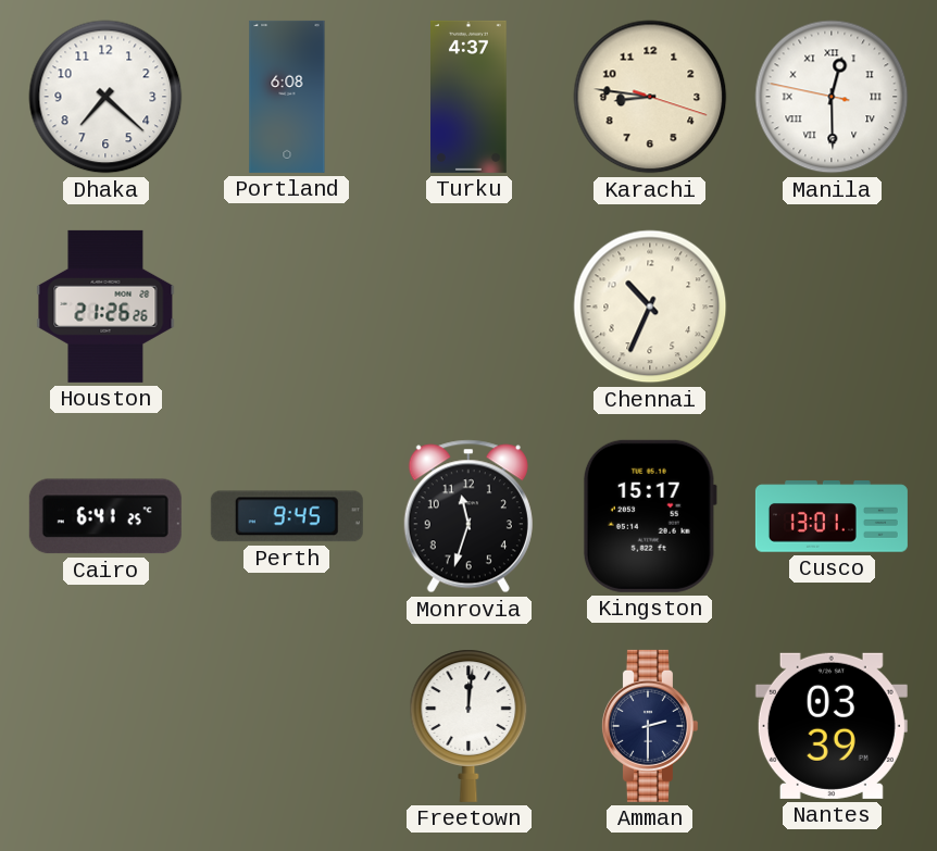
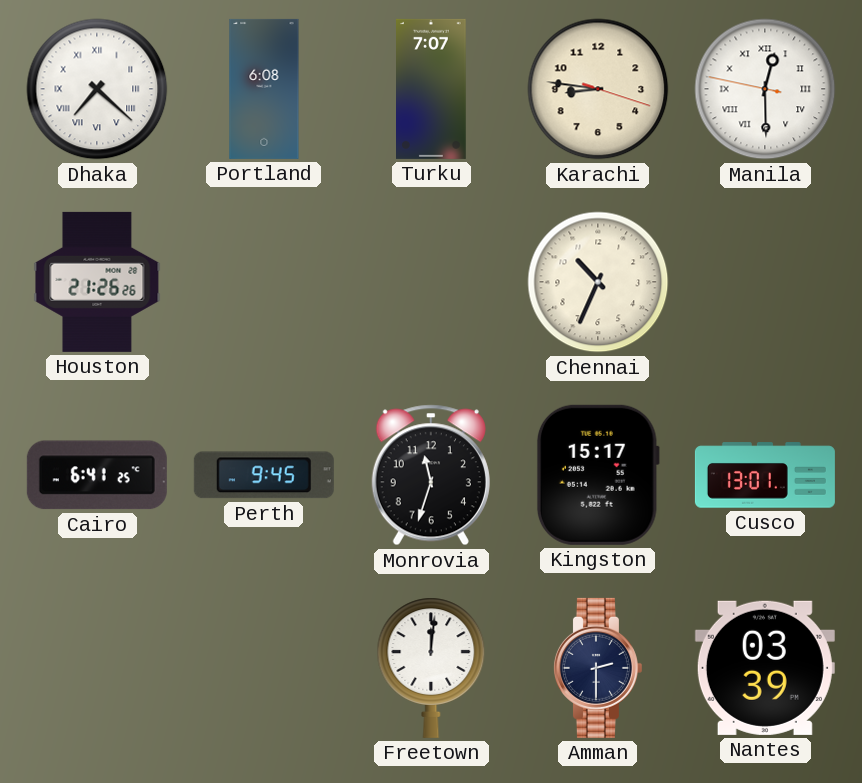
Dhaka numerals: Arabic -> Roman
Turku: 4:37 -> 7:07
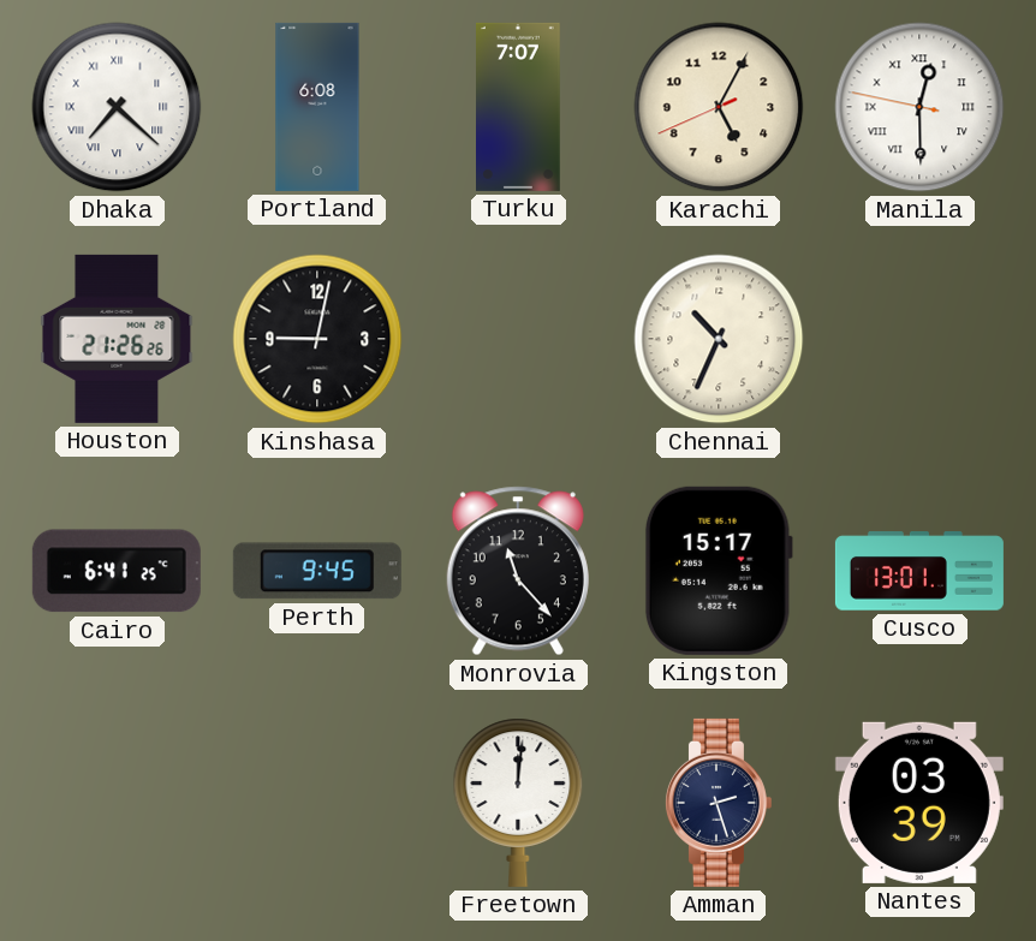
Karachi: 8:46 -> 5:04
Kinshasa: none -> 9:02
Monrovia: 11:33 -> 11:23
Amman: 2:30 -> 2:27
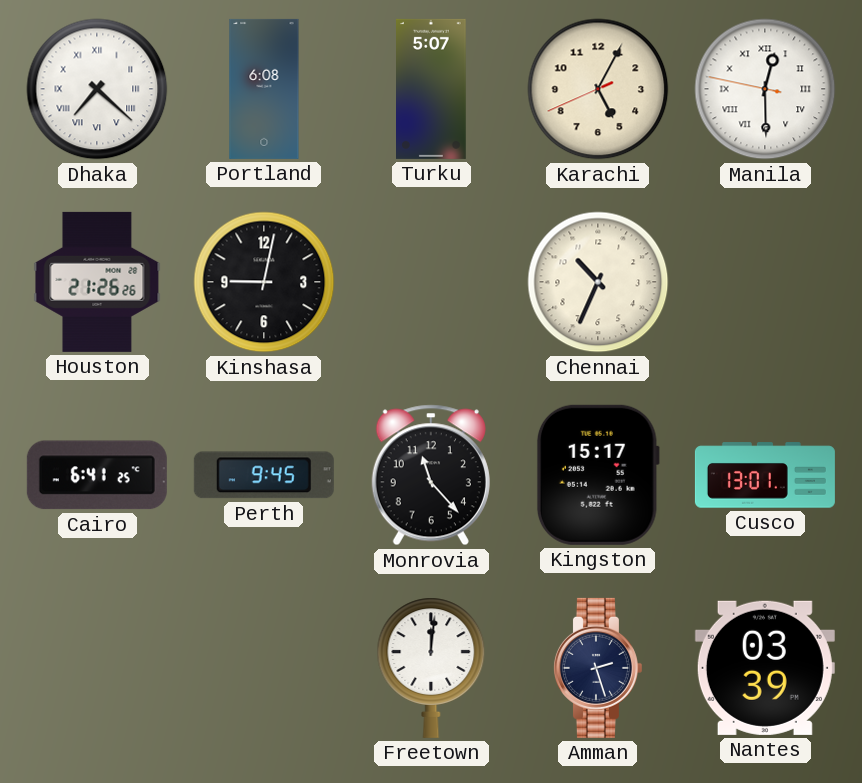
Turku: 7:07 -> 5:07
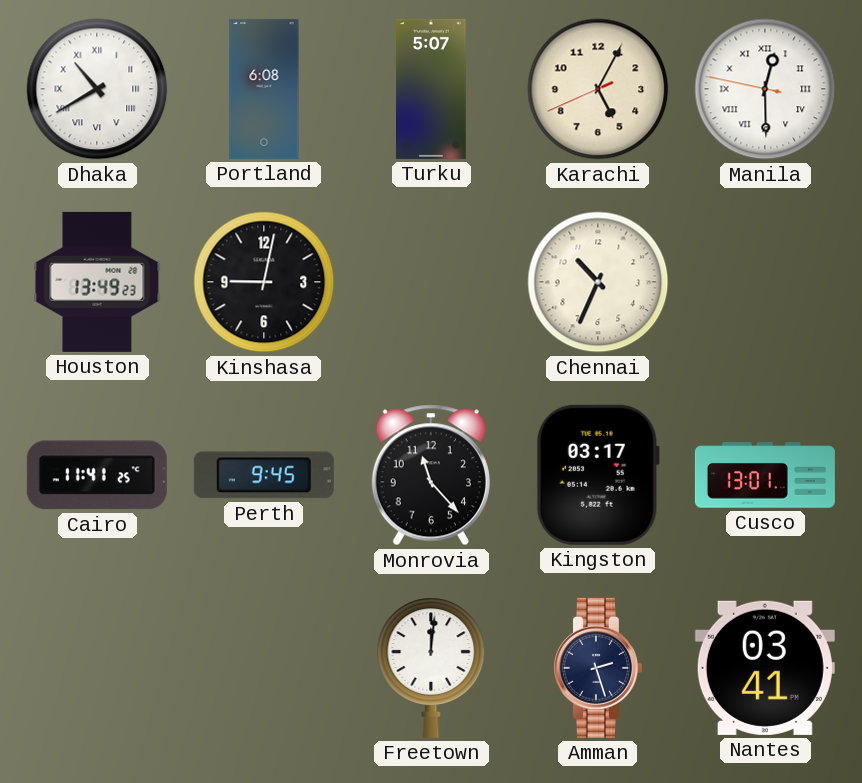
Dhaka: 7:22 -> 10:40
Houston: 21:26 -> 13:49
Cairo: 6:41 -> 11:41
Kingston: 15:17 -> 03:17
Nantes: 03:39 -> 03:41
